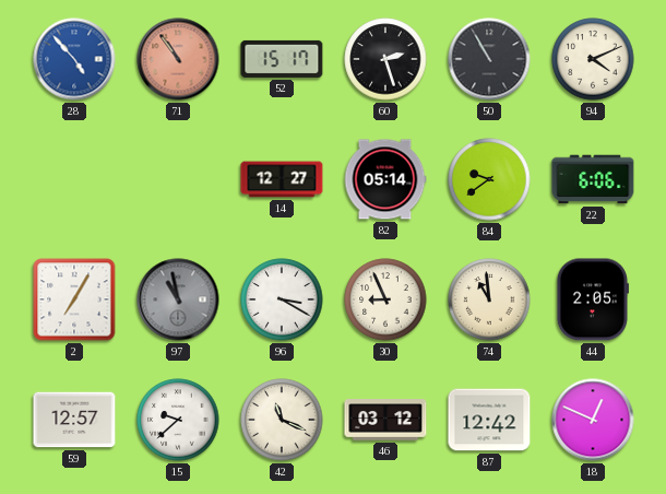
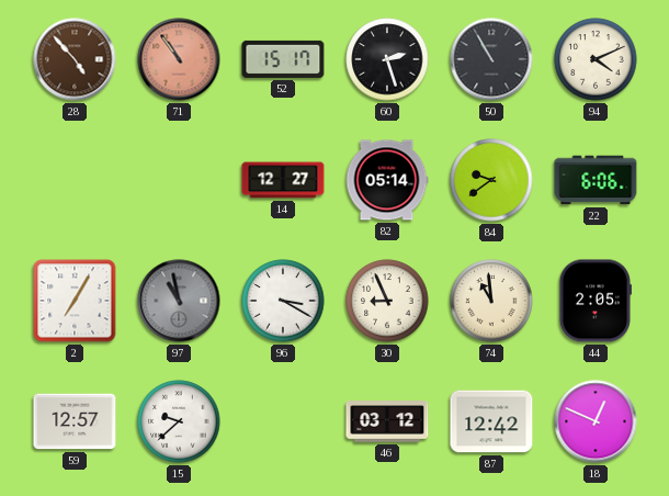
28 dial: blue -> brown
42: 11:19 -> none
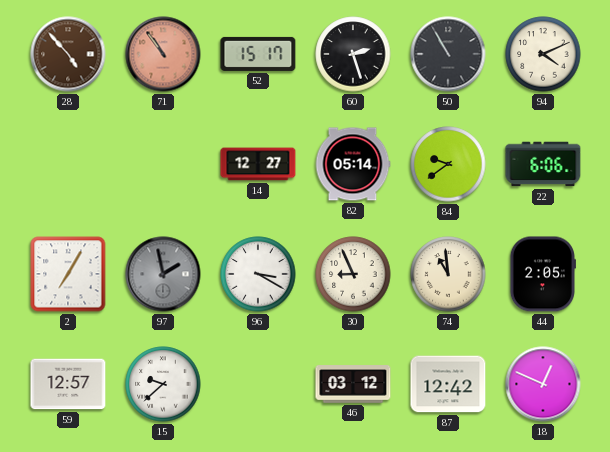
97: 10:58 -> 1:58
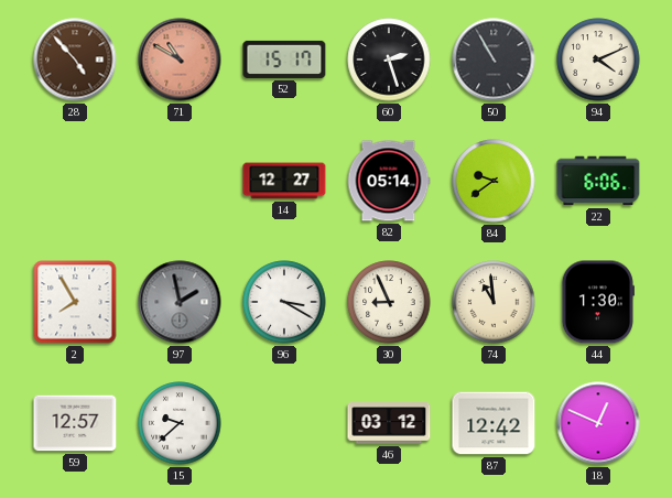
71: 10:54 -> 10:50
2: 7:05 -> 7:55
44: 2:05 -> 1:30
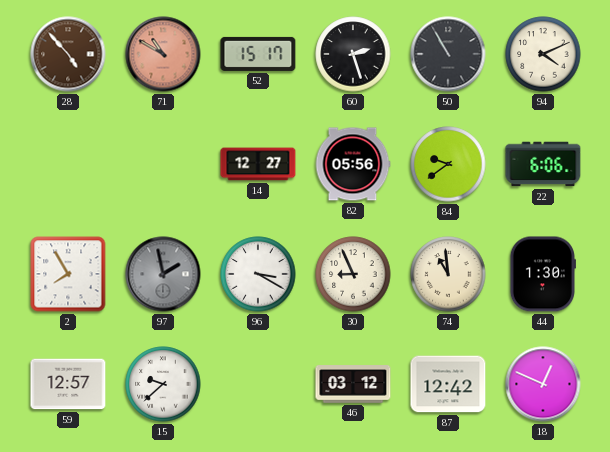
82: 05:14 -> 05:56
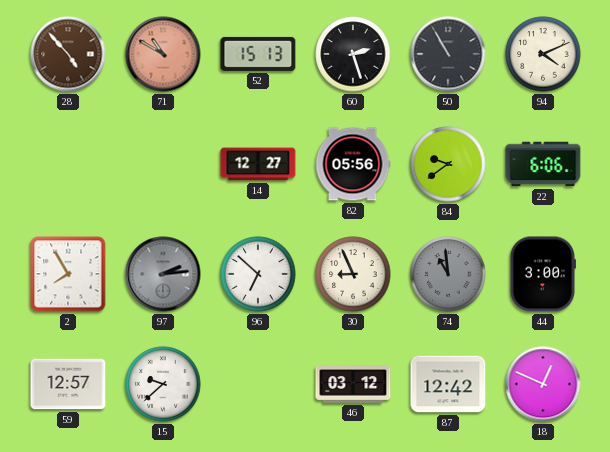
52: 15:17 -> 15:13
97: 1:58 -> 2:14
96: 3:20 -> 6:52
74 dial: cream -> grey
44: 1:30 -> 3:00
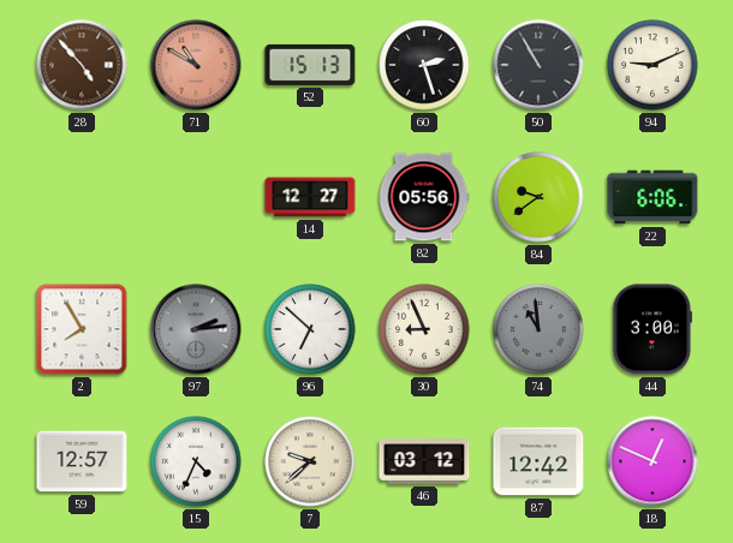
94: 4:11 -> 9:11
15: 9:38 -> 4:34
7: none -> 9:38
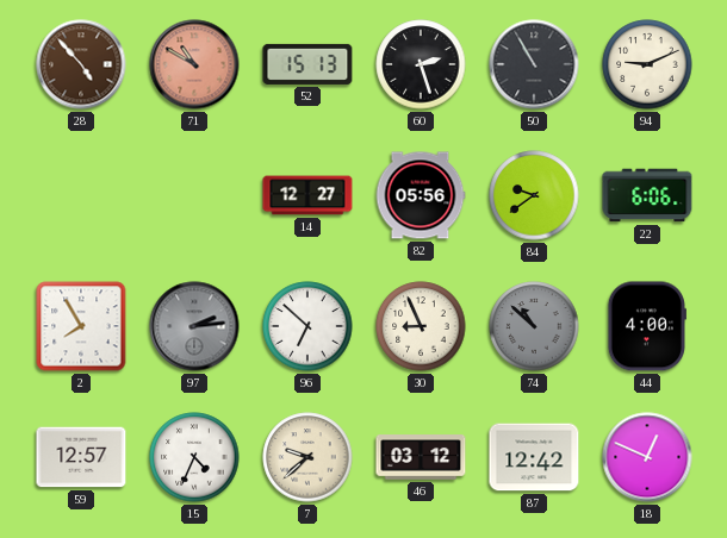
74: 10:59 -> 10:52
44: 3:00 -> 4:00
